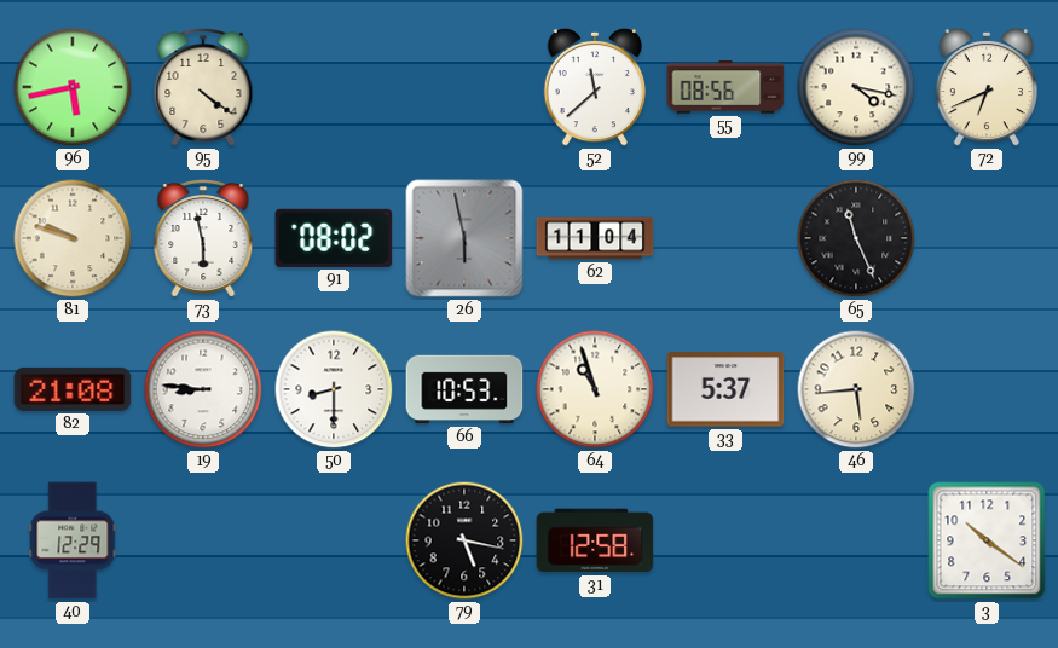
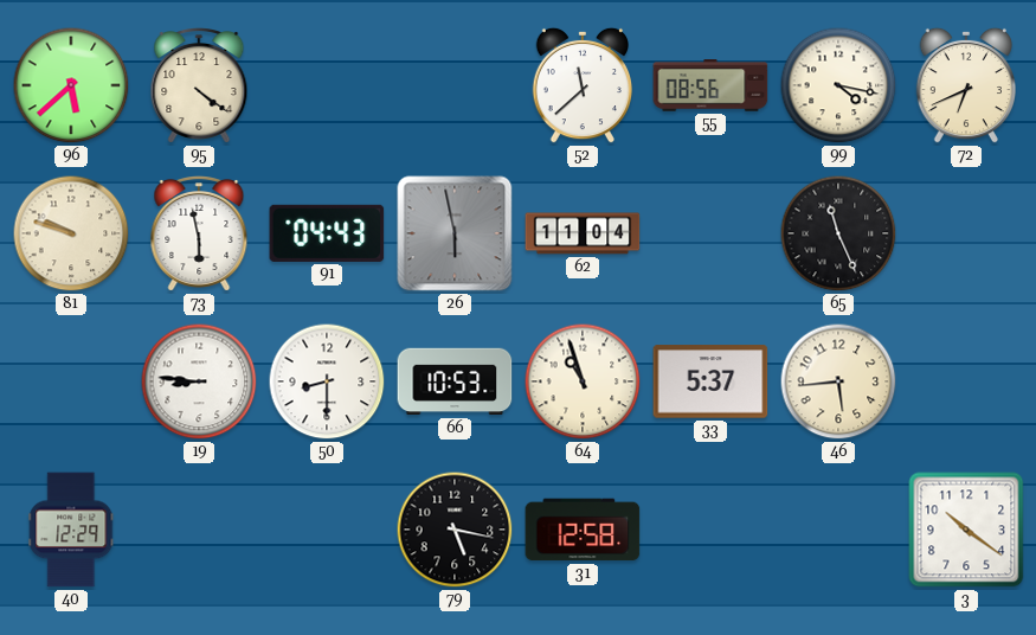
96: 5:43 -> 5:38
91: 08:02 -> 04:43
82: 21:08 -> none
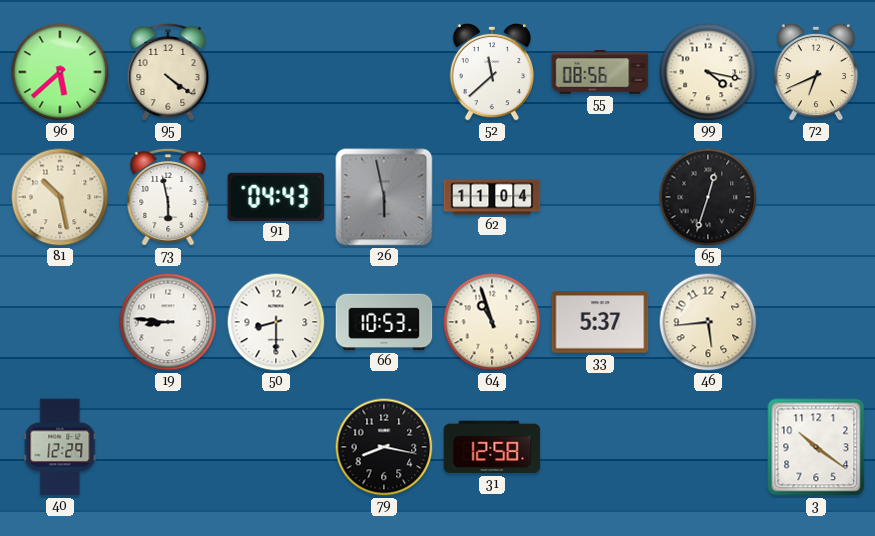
81: 9:48 -> 10:28
65: 11:26 -> 12:33
79: 5:17 -> 8:17
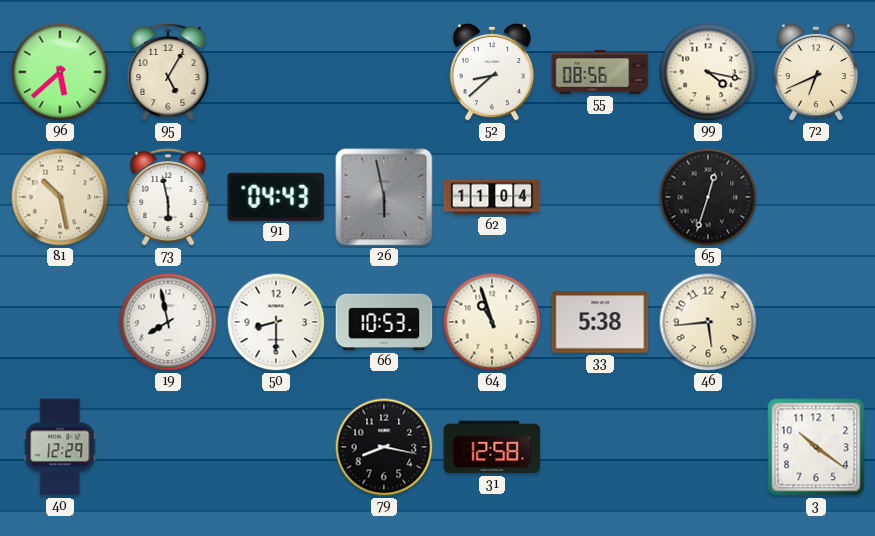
95: 4:21 -> 5:05
52: 11:38 -> 8:38
19: 8:46 -> 7:58
33: 5:37 -> 5:38
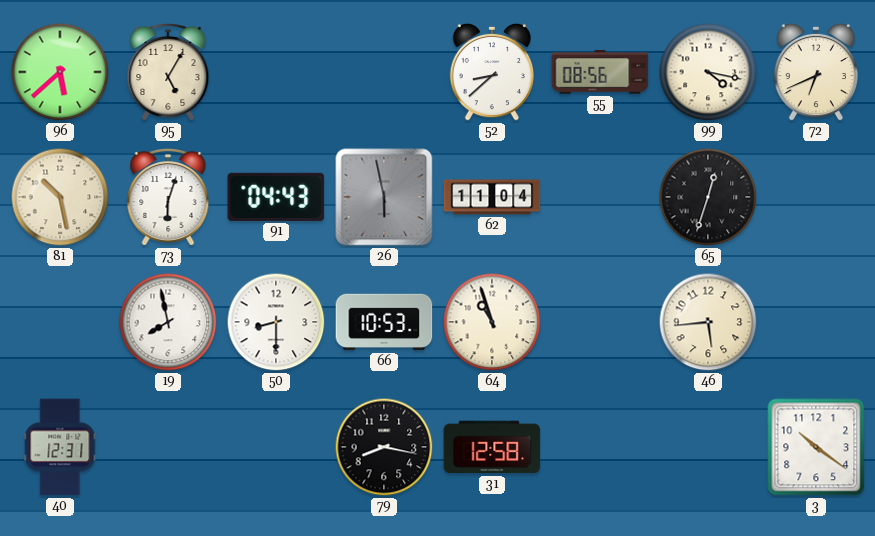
73: 5:58 -> 6:03
33: 5:38 -> none
40: 12:29 -> 12:31
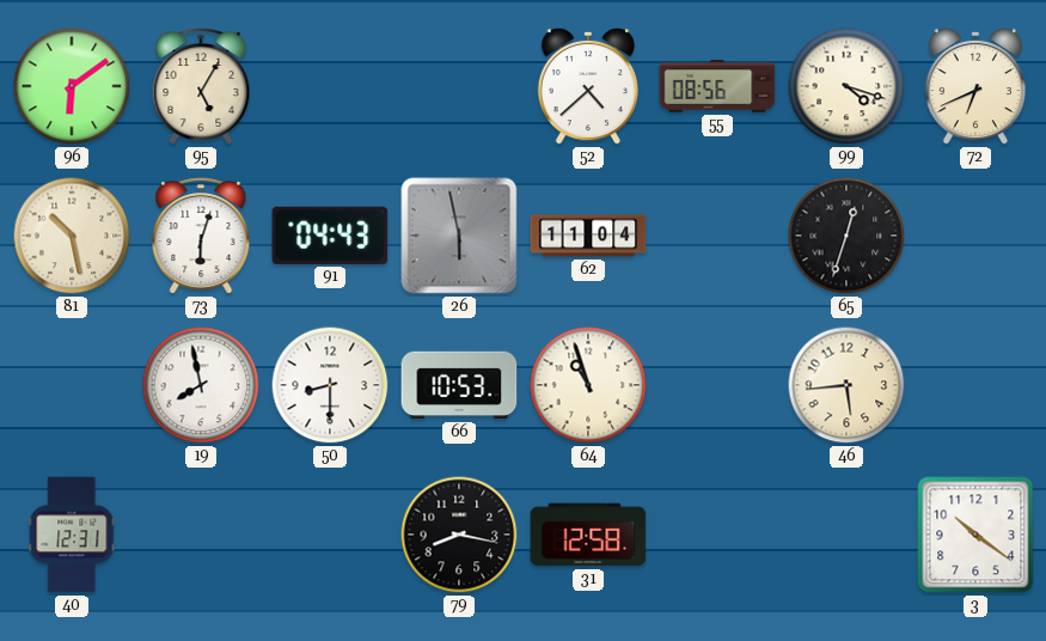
96: 5:38 -> 6:09
52: 8:38 -> 4:38
99: 4:17 -> 4:18
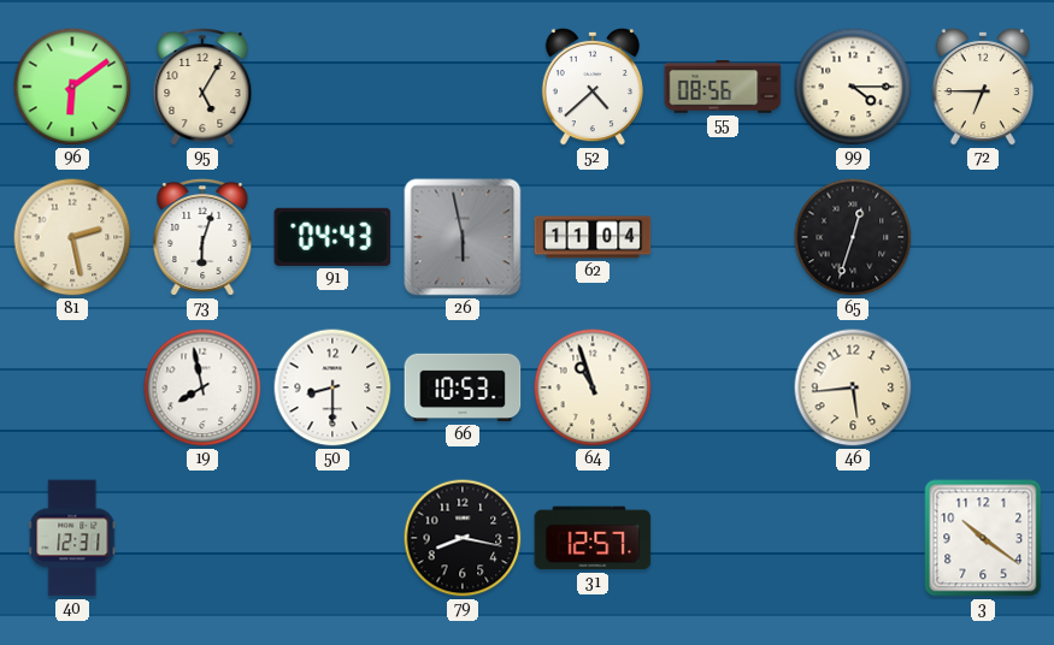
99: 4:18 -> 4:15
72: 6:41 -> 6:45
81: 10:28 -> 2:28
31: 12:58 -> 12:57
